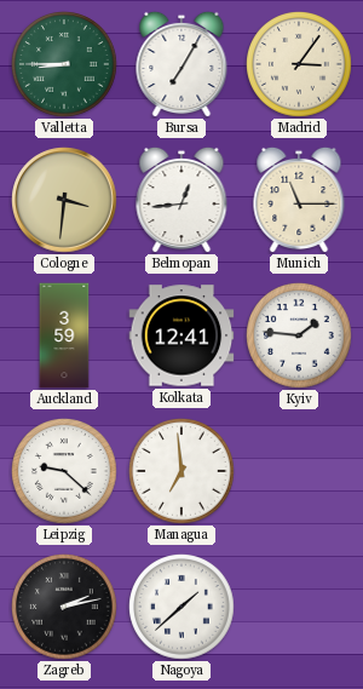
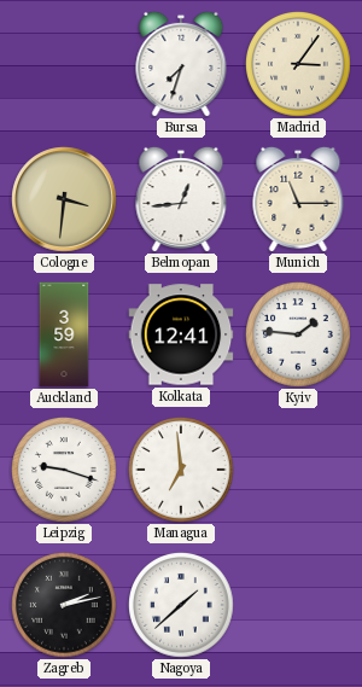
Valletta: 8:45 -> none
Bursa: 7:05 -> 7:33
Leipzig: 9:22 -> 9:18
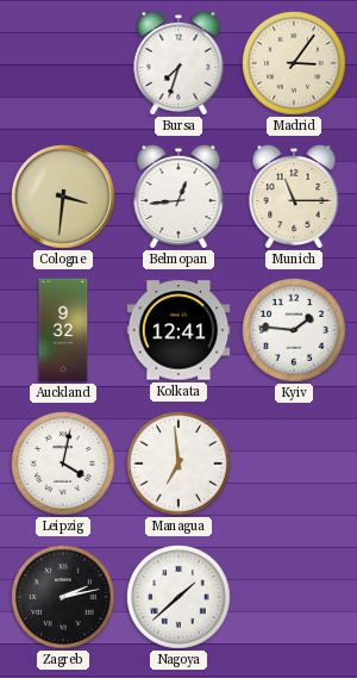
Auckland: 3:59 -> 9:32
Leipzig: 9:18 -> 4:02
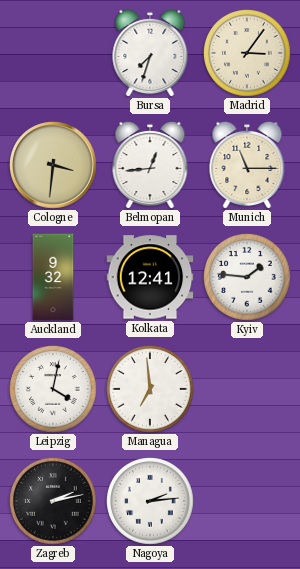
Nagoya: 1:38 -> 2:14
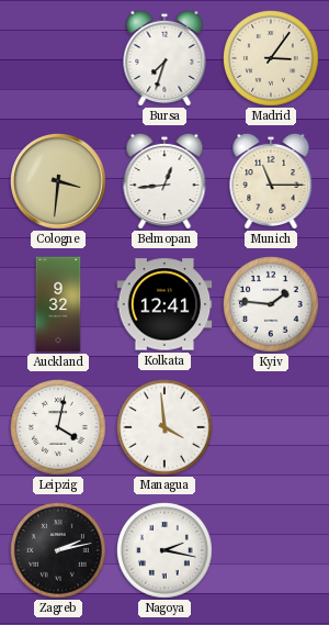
Managua: 6:59 -> 3:59
Nagoya: 2:14 -> 2:17
